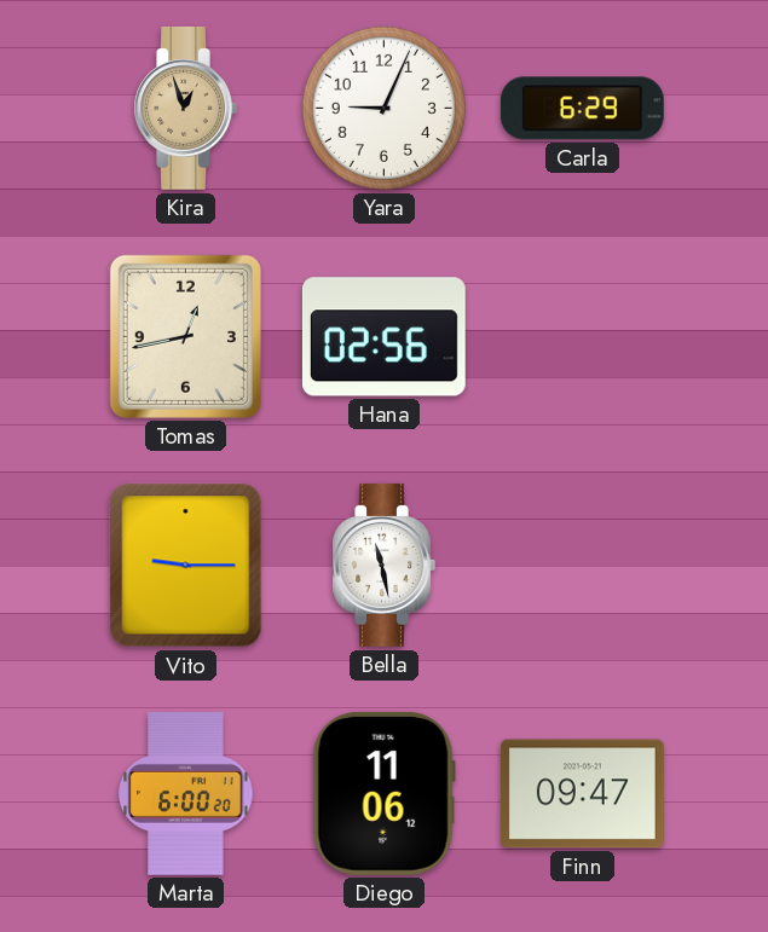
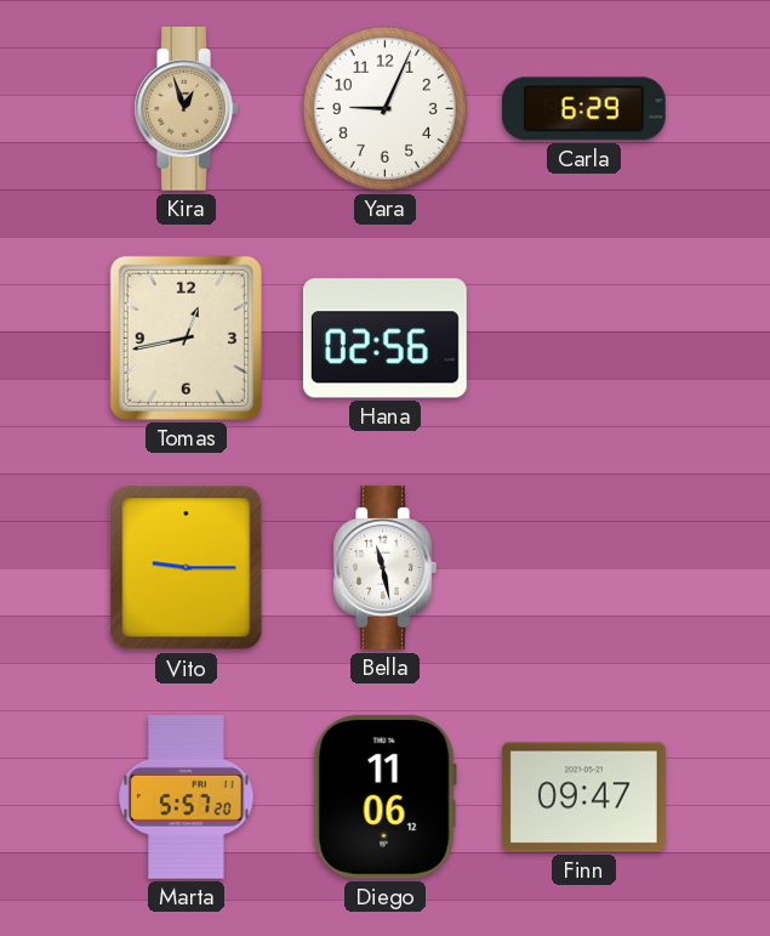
Marta: 6:00 -> 5:57
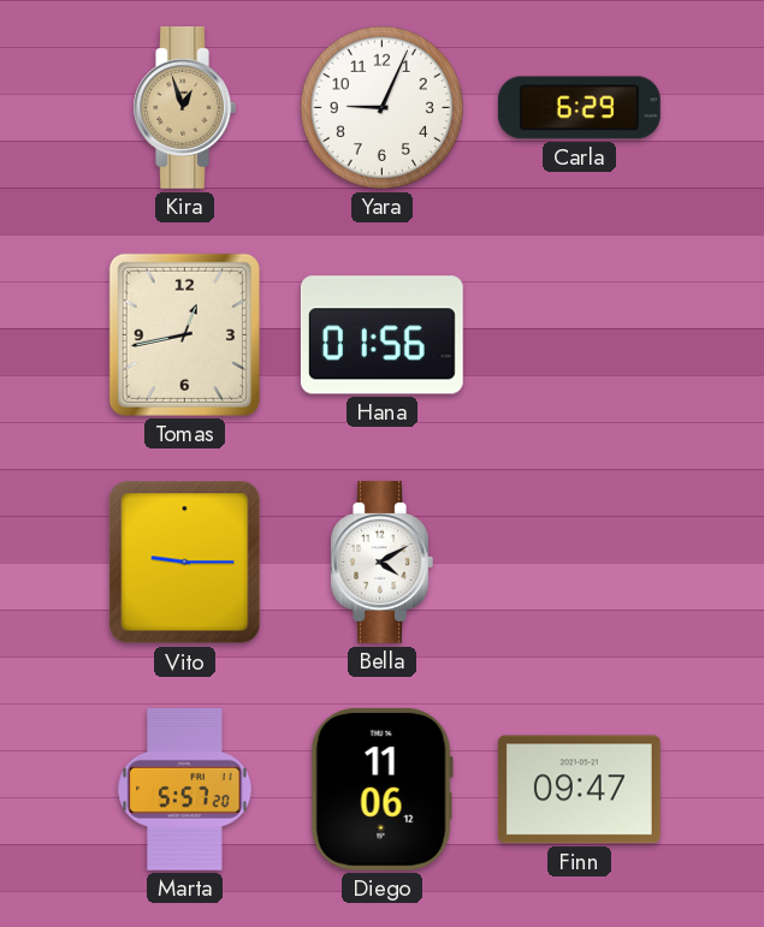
Hana: 02:56 -> 01:56
Bella: 11:28 -> 4:10
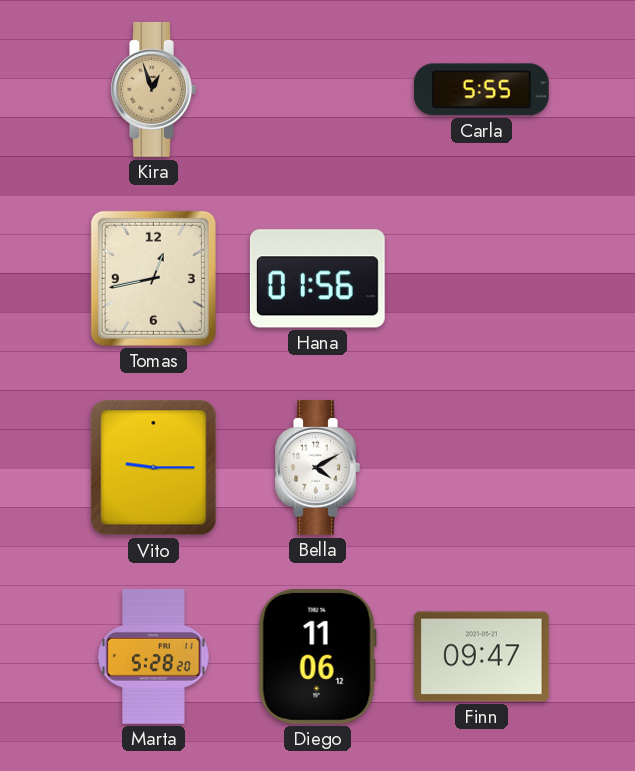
Yara: 9:04 -> none
Carla: 6:29 -> 5:55
Marta: 5:57 -> 5:28
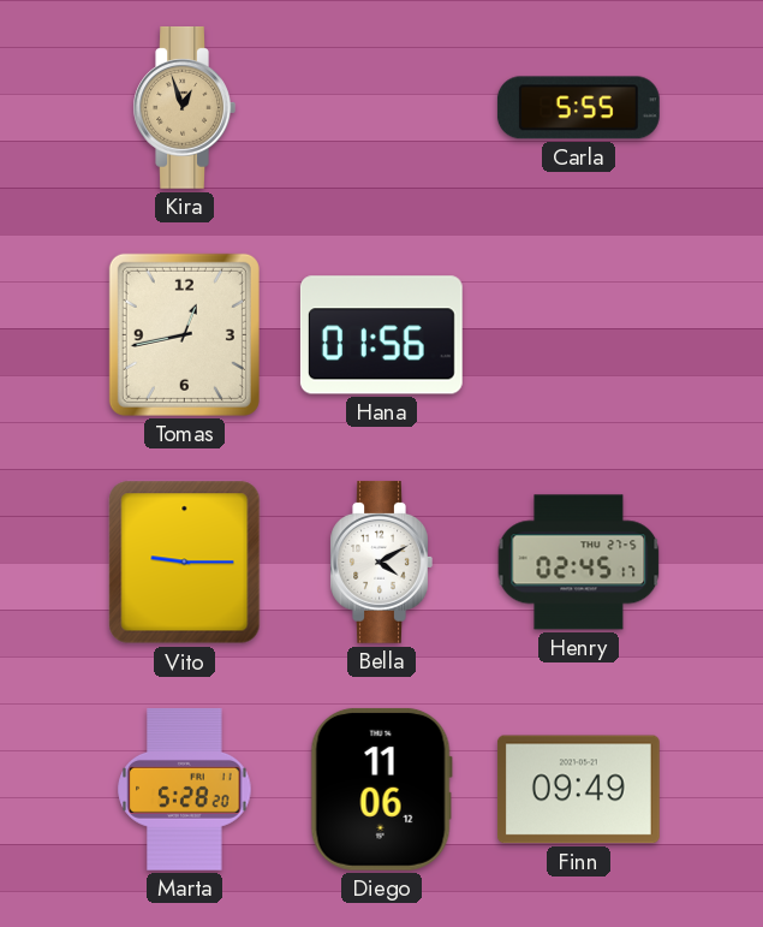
Henry: none -> 02:45
Finn: 09:47 -> 09:49
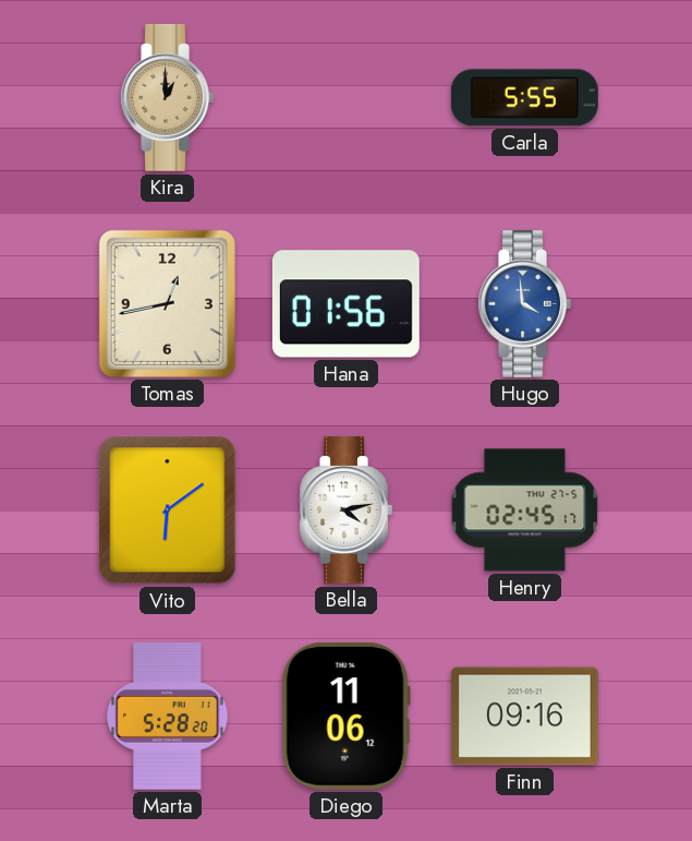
Kira: 12:57 -> 1:00
Hugo: none -> 3:59
Vito: 9:15 -> 6:09
Bella: 4:10 -> 4:13
Finn: 09:49 -> 09:16
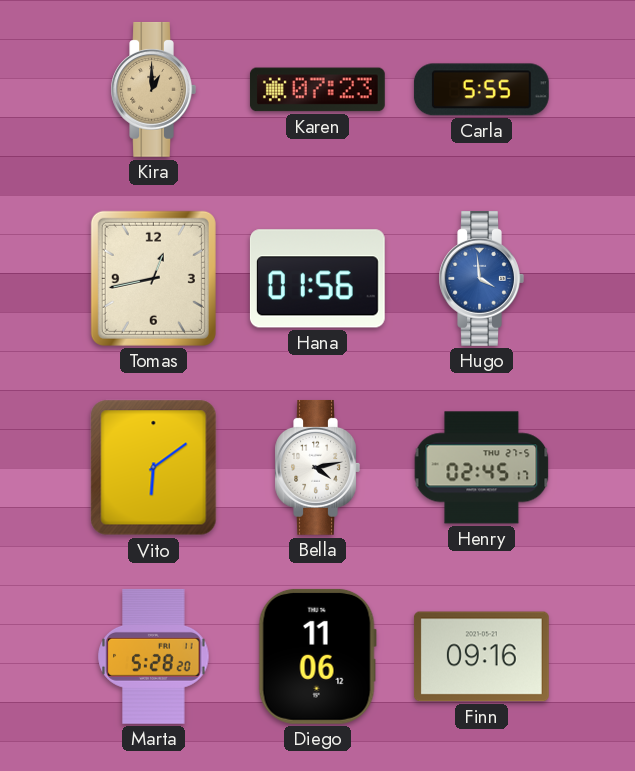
Karen: none -> 07:23
